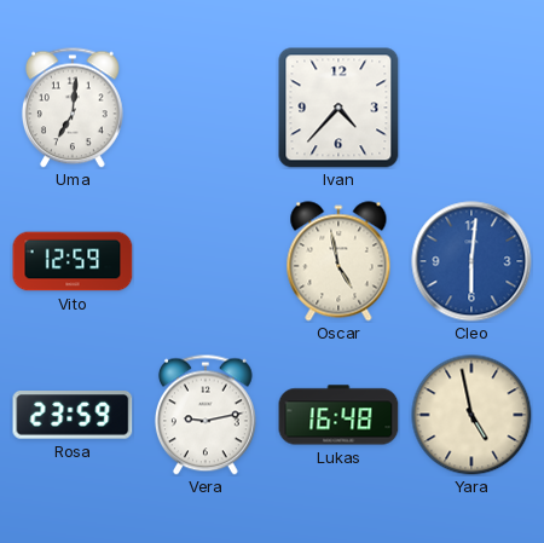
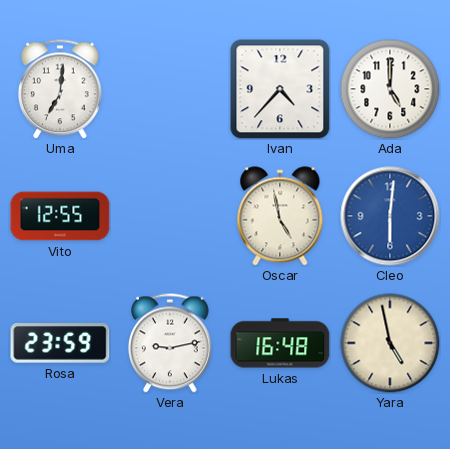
Ada: none -> 5:00
Vito: 12:59 -> 12:55
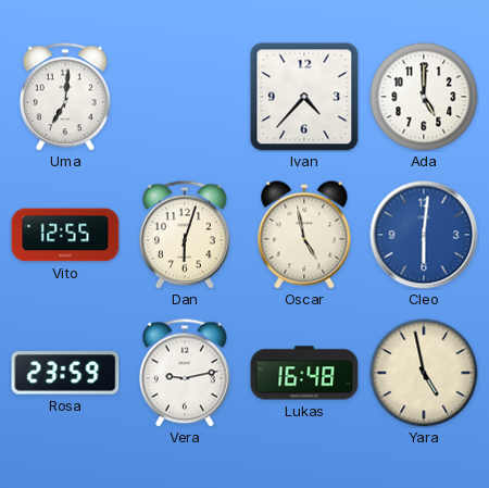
Dan: none -> 6:03
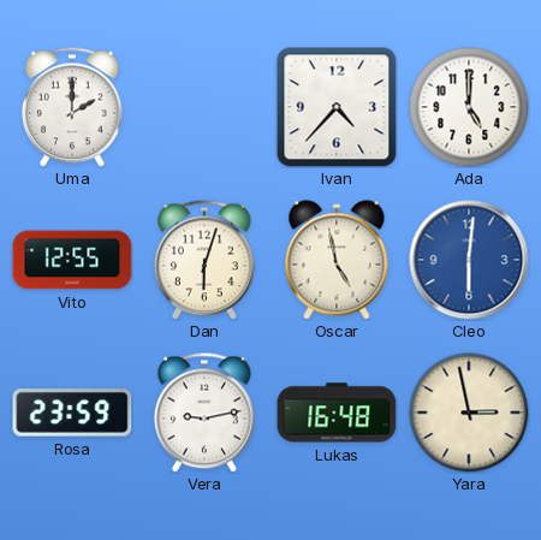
Uma: 7:01 -> 2:00
Yara: 4:58 -> 2:58
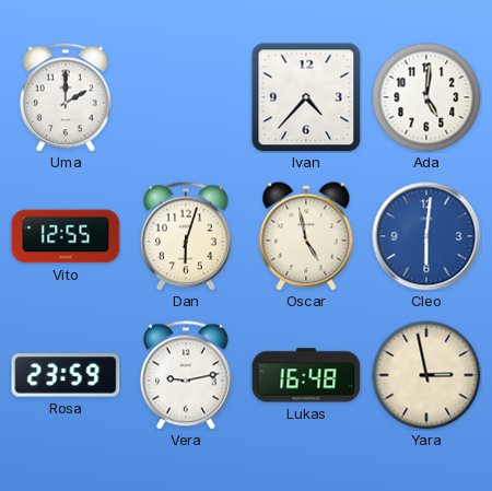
Ada: 5:00 -> 5:01
